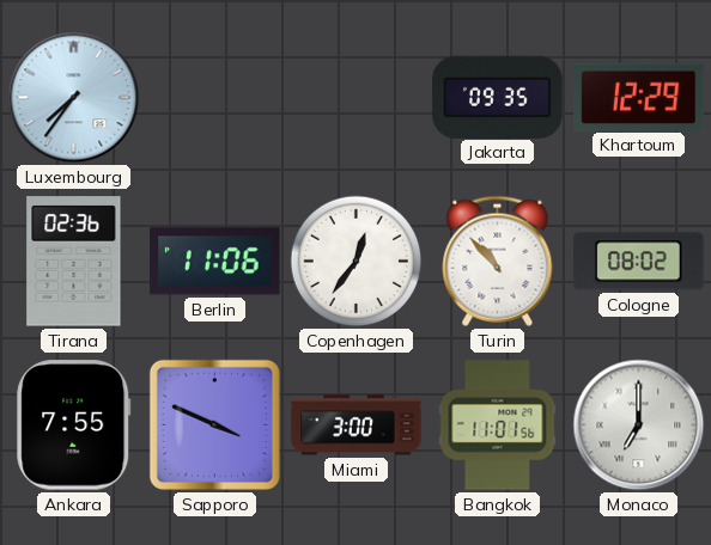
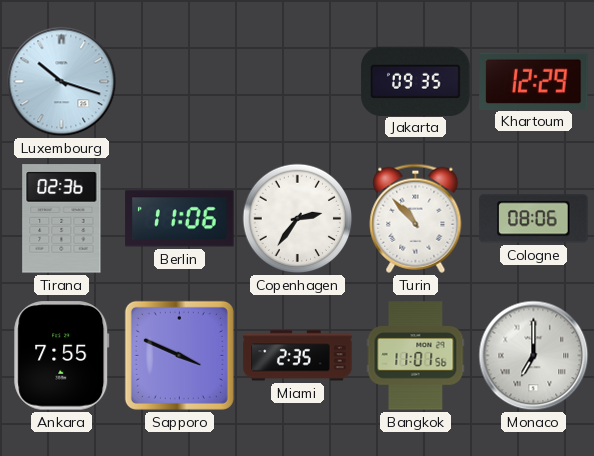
Luxembourg: 7:36 -> 10:18
Copenhagen: 12:36 -> 2:36
Cologne: 08:02 -> 08:06
Miami: 3:00 -> 2:35
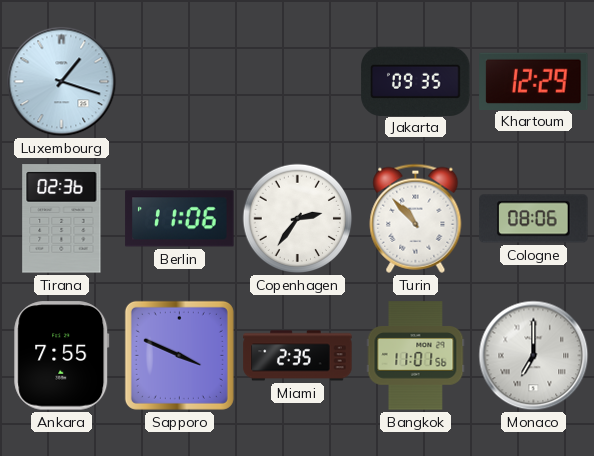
Luxembourg: 10:18 -> 1:18
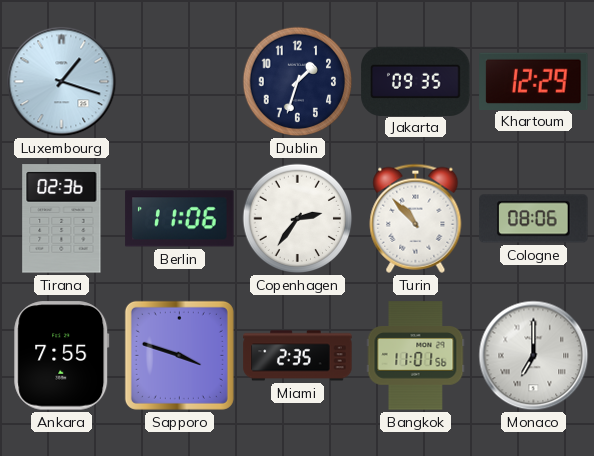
Dublin: none -> 1:33
Sapporo: 3:49 -> 3:48
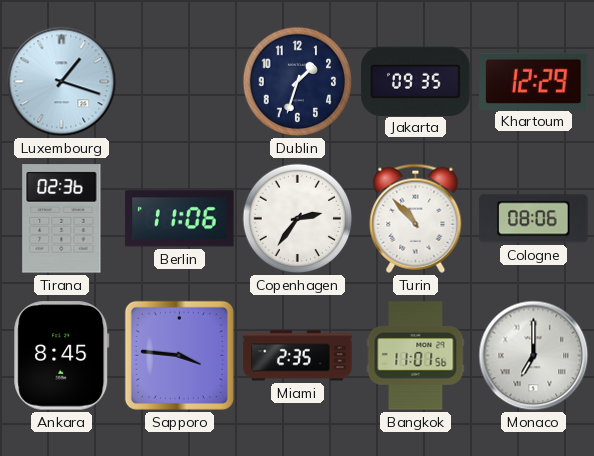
Ankara: 7:55 -> 8:45
Sapporo: 3:48 -> 3:46
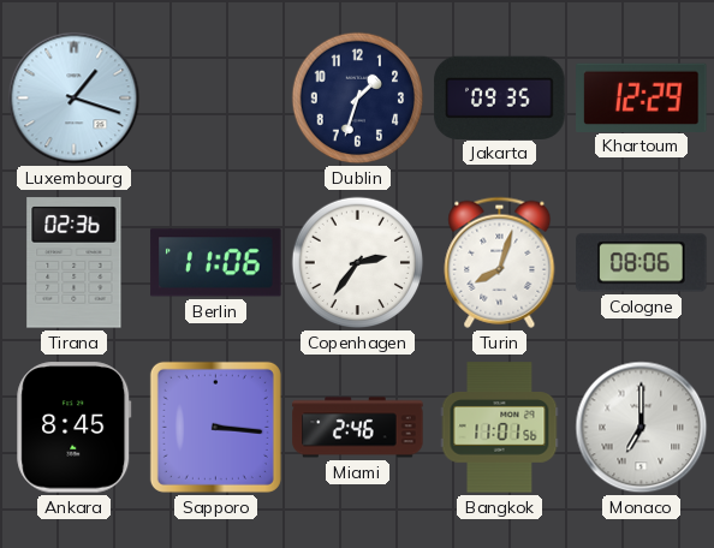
Turin: 10:53 -> 8:03
Sapporo: 3:46 -> 3:16
Miami: 2:35 -> 2:46
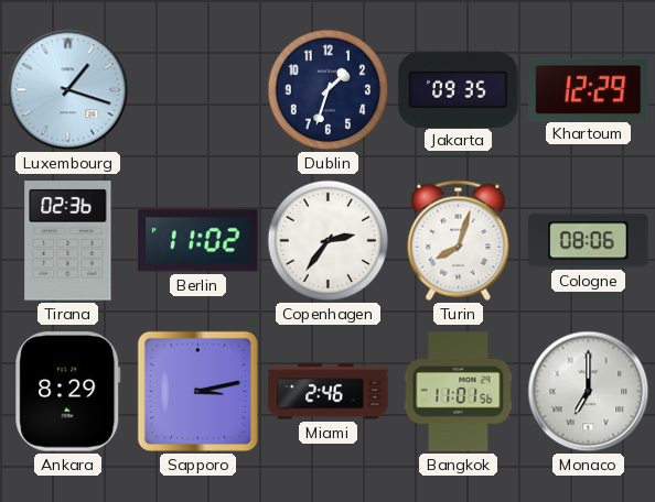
Berlin: 11:06 -> 11:02
Ankara: 8:45 -> 8:29
Sapporo: 3:16 -> 3:13
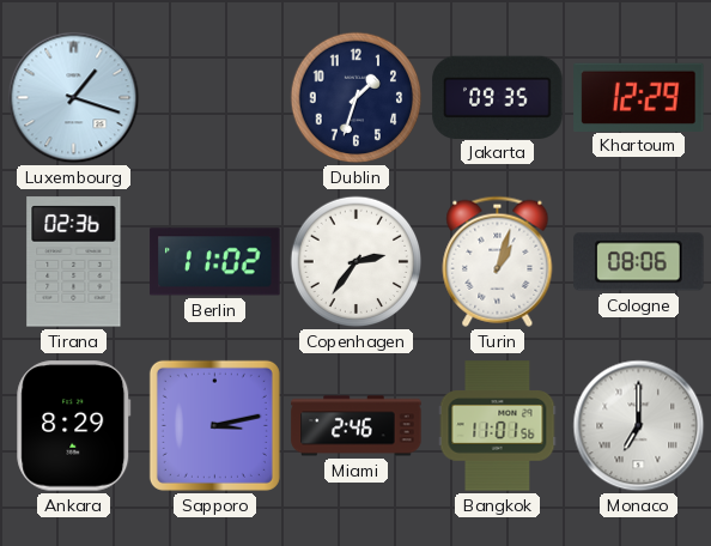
Turin: 8:03 -> 1:03
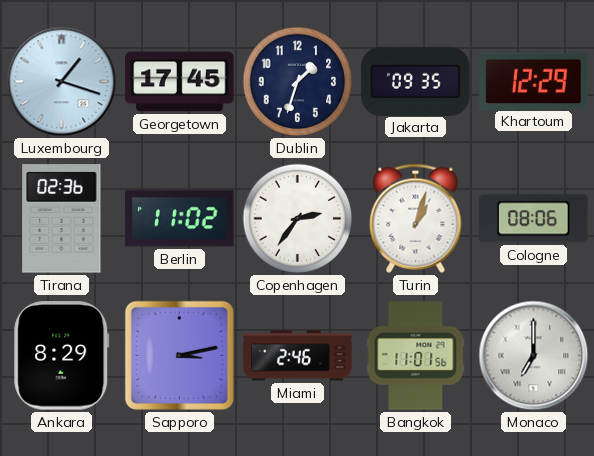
Georgetown: none -> 17:45
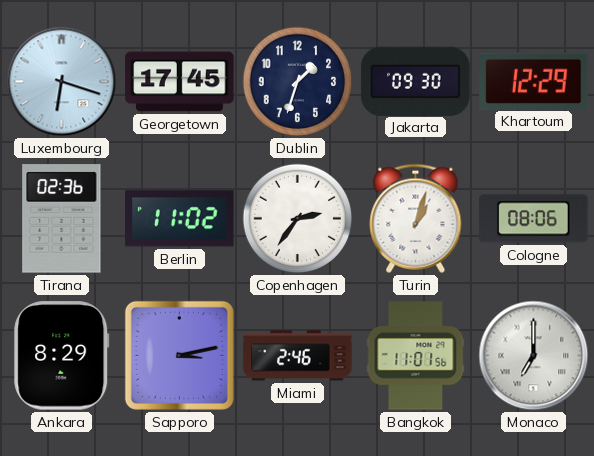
Luxembourg: 1:18 -> 6:18
Jakarta: 09:35 -> 09:30
